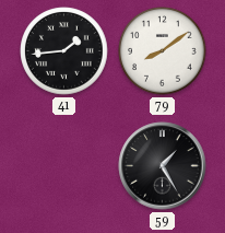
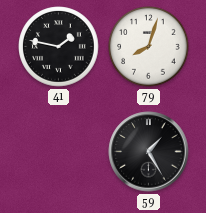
41: 1:44 -> 1:47
79: 8:09 -> 8:03
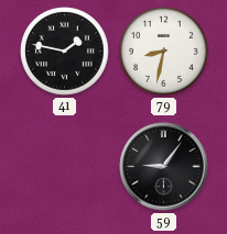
79: 8:03 -> 8:32
59: 1:25 -> 9:06
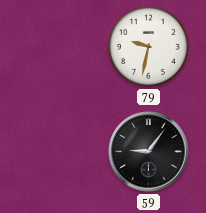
41: 1:47 -> none
79: 8:32 -> 9:32
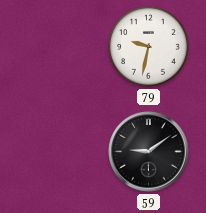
59: 9:06 -> 9:09
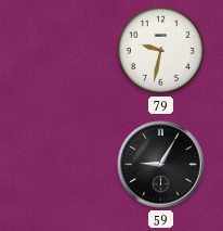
59: 9:09 -> 9:05
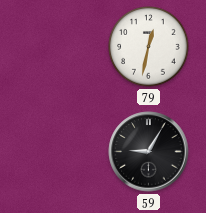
79: 9:32 -> 12:32
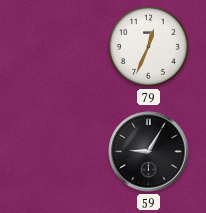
79: 12:32 -> 12:34
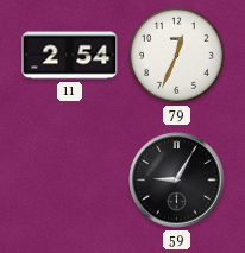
11: none -> 2:54
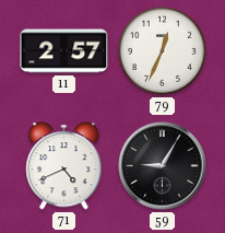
11: 2:54 -> 2:57
71: none -> 4:41
